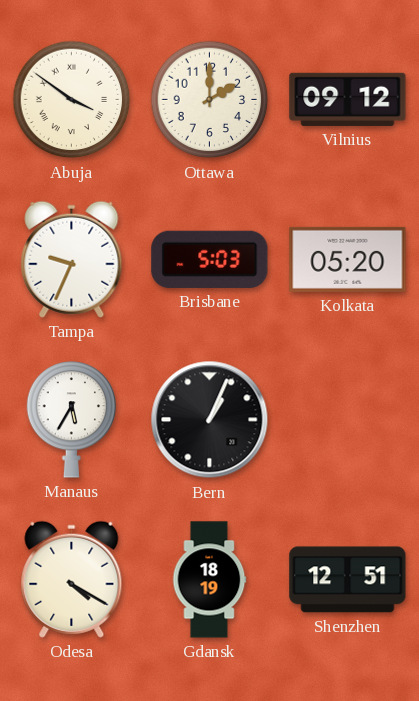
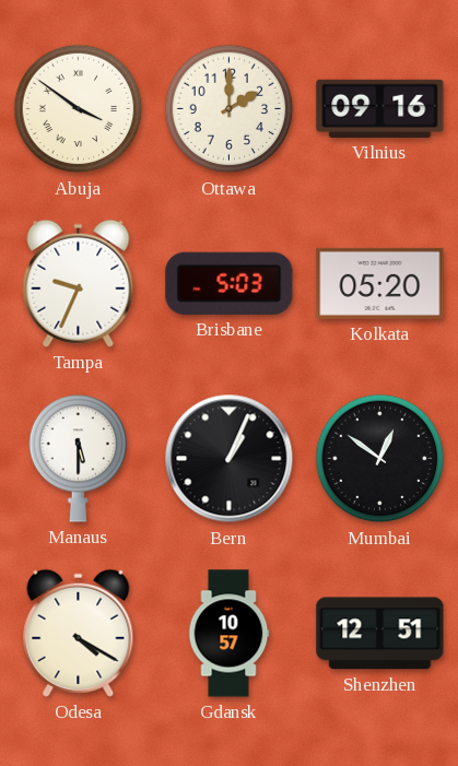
Vilnius: 09:12 -> 09:16
Manaus: 5:35 -> 5:30
Mumbai: none -> 12:51
Gdansk: 18:19 -> 10:57
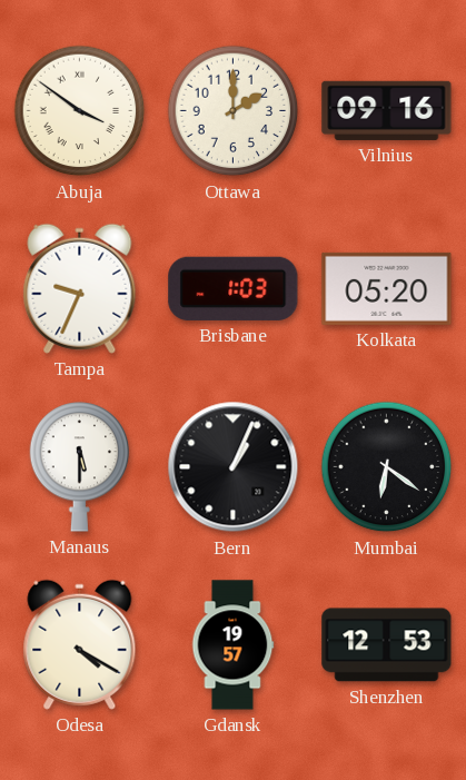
Brisbane: 5:03 -> 1:03
Mumbai: 12:51 -> 6:21
Gdansk: 10:57 -> 19:57
Shenzhen: 12:51 -> 12:53
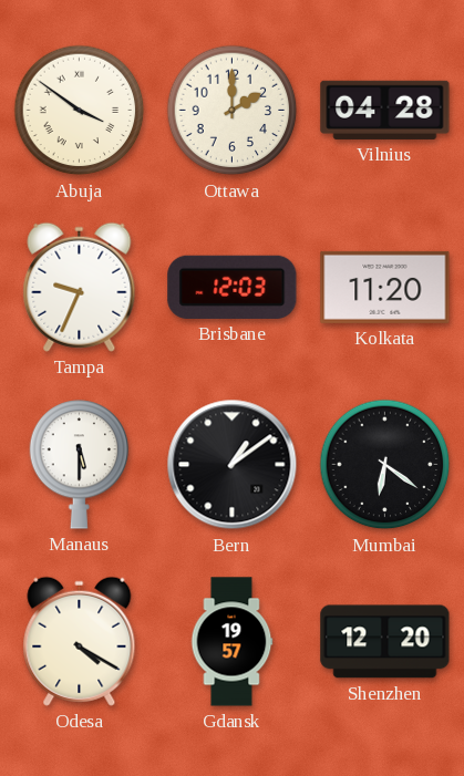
Vilnius: 09:16 -> 04:28
Brisbane: 1:03 -> 12:03
Kolkata: 05:20 -> 11:20
Bern: 1:04 -> 1:09
Shenzhen: 12:53 -> 12:20
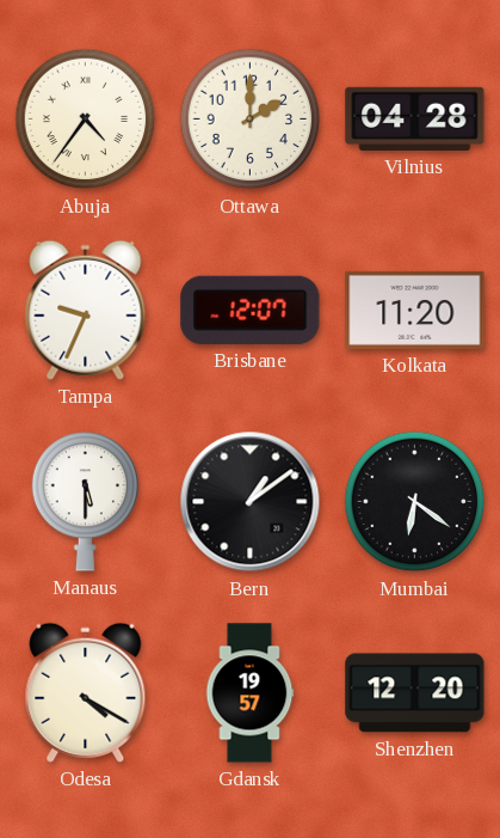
Abuja: 3:51 -> 4:36
Brisbane: 12:03 -> 12:07
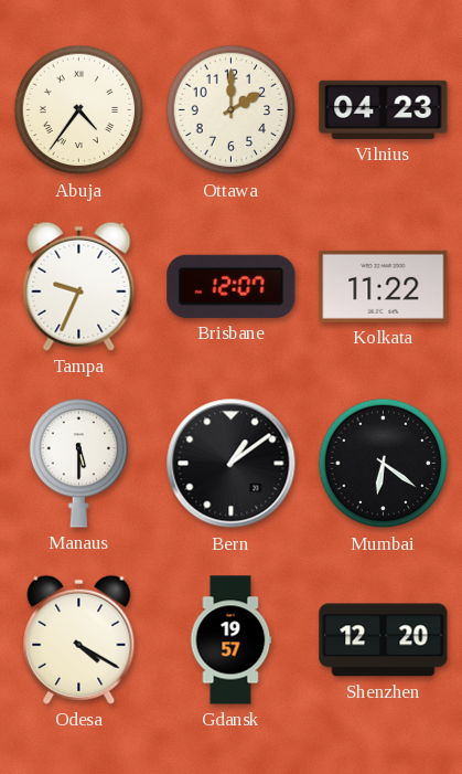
Vilnius: 04:28 -> 04:23
Kolkata: 11:20 -> 11:22
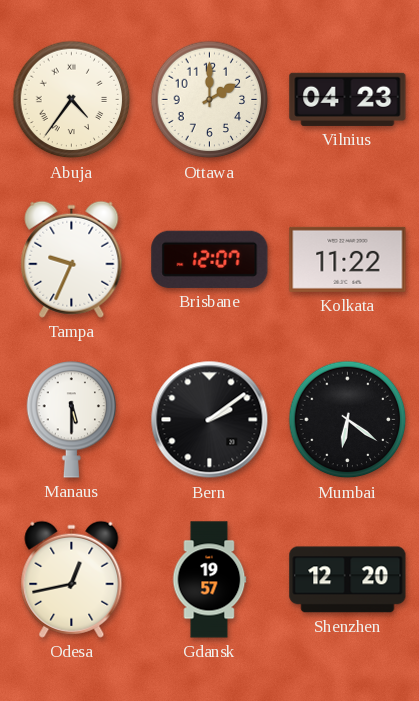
Bern: 1:09 -> 2:09
Odesa: 4:20 -> 12:43
